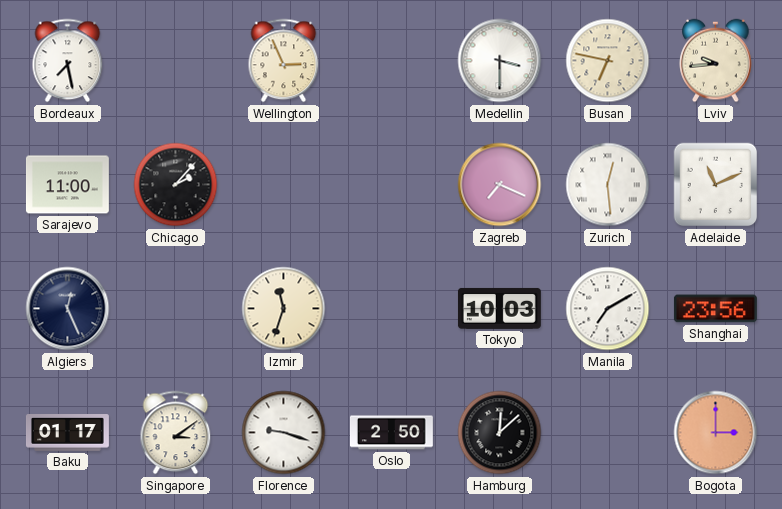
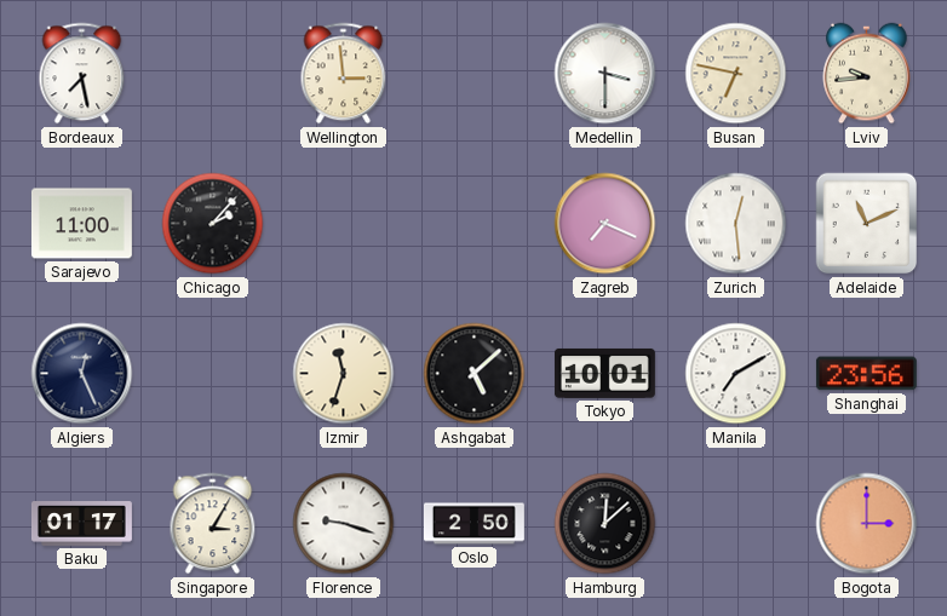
Wellington: 2:56 -> 2:59
Ashgabat: none -> 5:08
Tokyo: 10:03 -> 10:01
Singapore: 3:09 -> 3:05
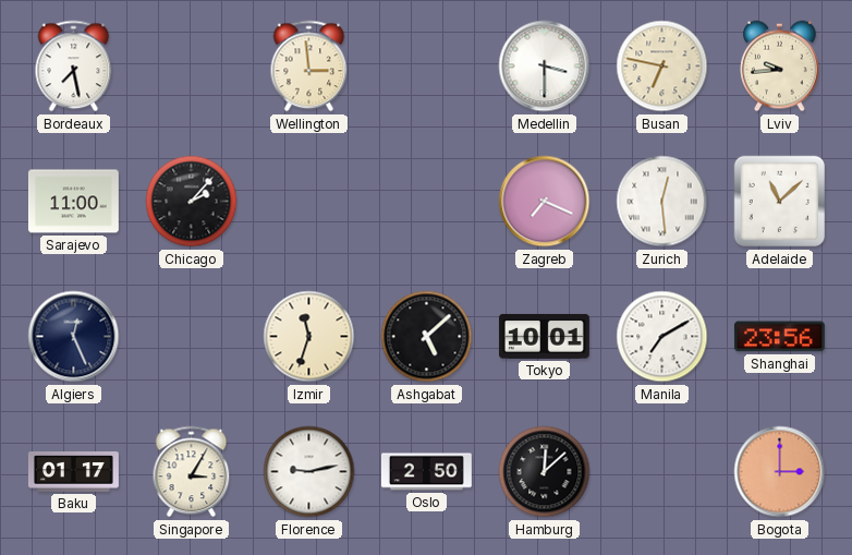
Adelaide: 11:11 -> 11:08
Florence: 9:18 -> 9:13
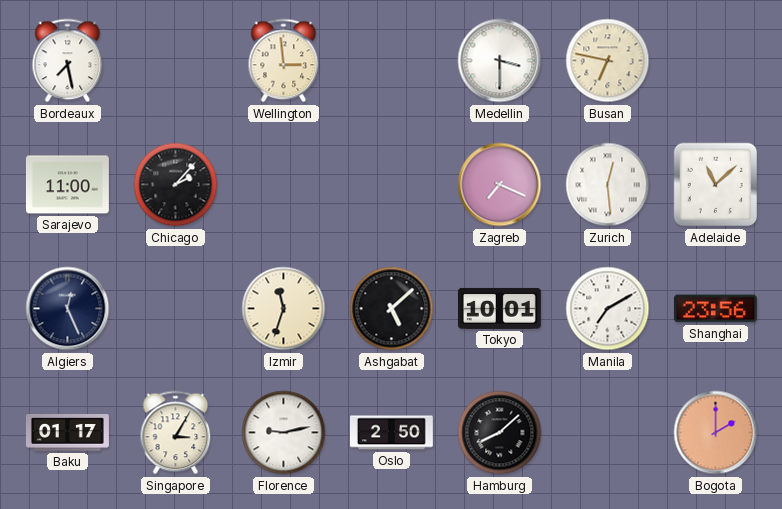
Lviv: 9:44 -> none
Hamburg: 12:08 -> 8:08
Bogota: 3:00 -> 2:00
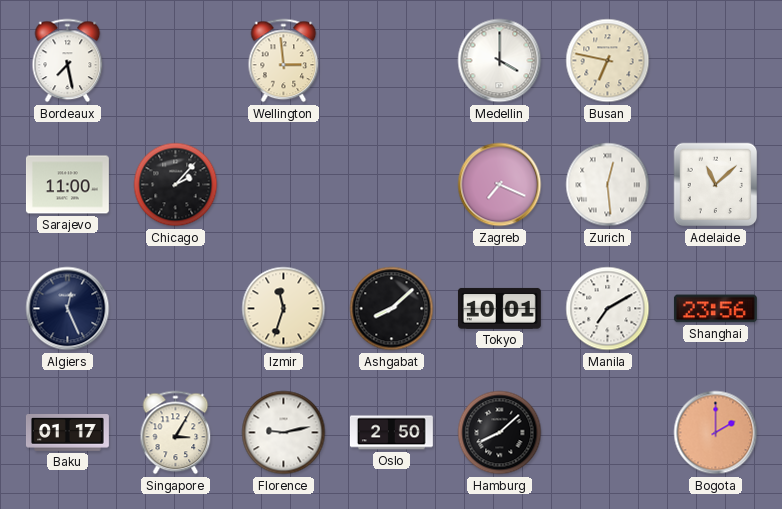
Medellin: 3:30 -> 4:00
Ashgabat: 5:08 -> 8:08
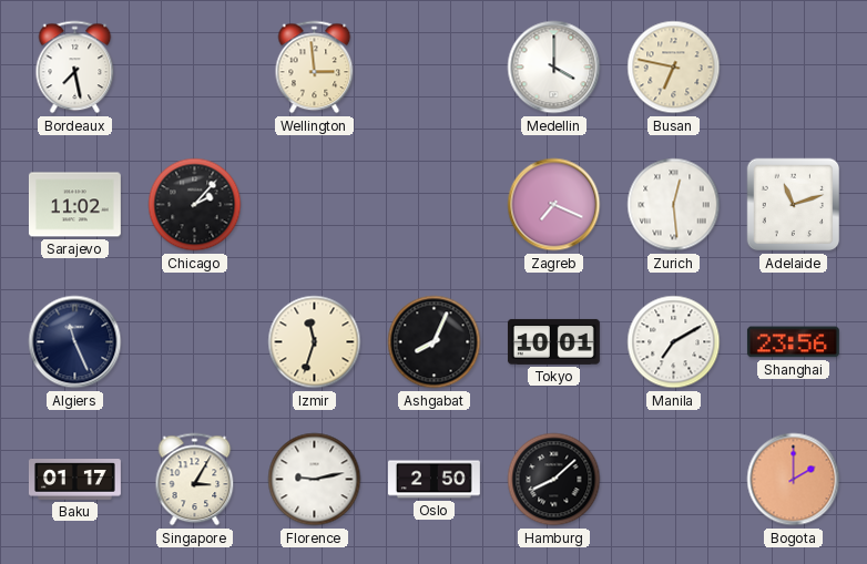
Sarajevo: 11:00 -> 11:02
Adelaide: 11:08 -> 11:12
Algiers: 12:26 -> 11:26
Ashgabat: 8:08 -> 8:04
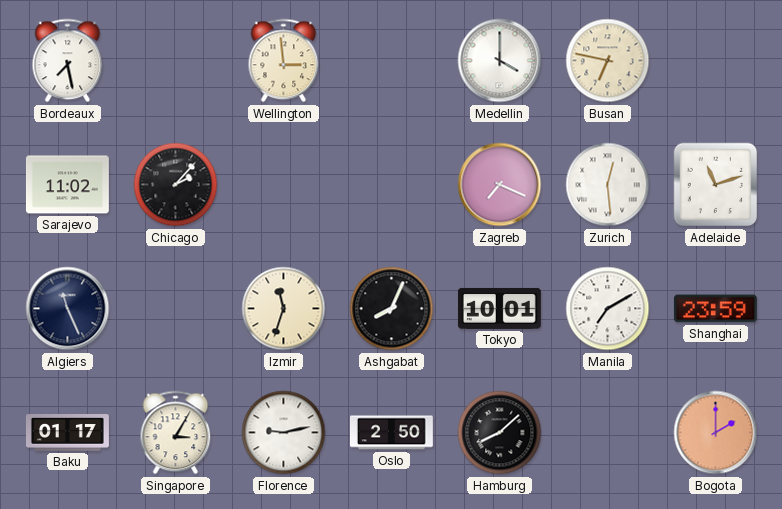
Shanghai: 23:56 -> 23:59
